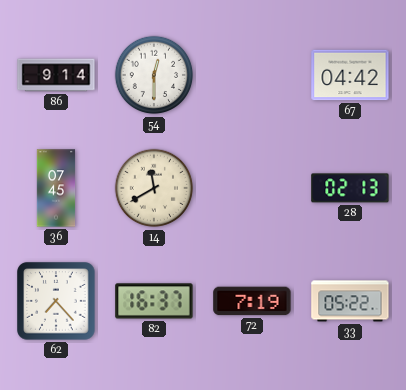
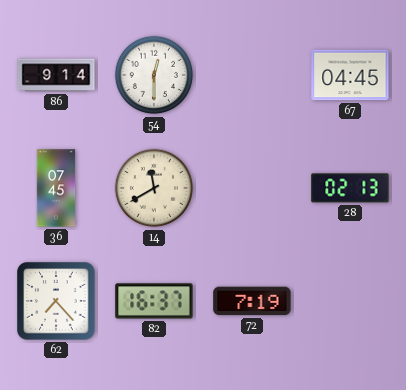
67: 04:42 -> 04:45
33: 05:22 -> none
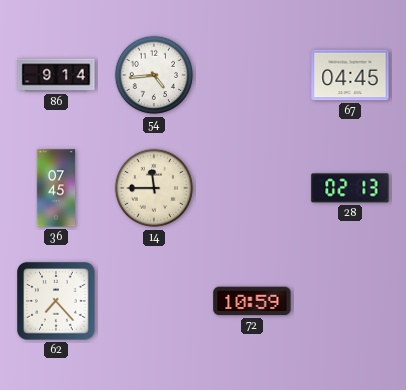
54: 12:30 -> 4:44
14: 11:40 -> 11:45
82: 16:37 -> none
72: 7:19 -> 10:59
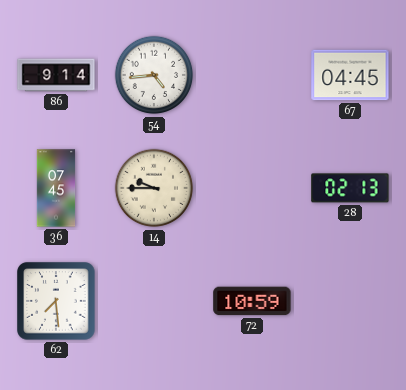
14: 11:45 -> 9:45
62: 7:23 -> 7:29
